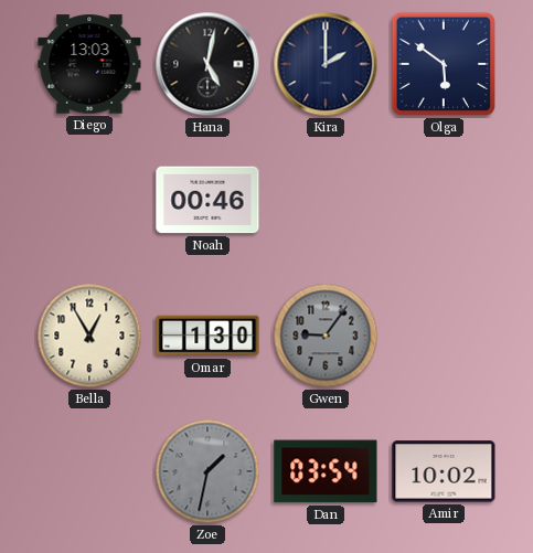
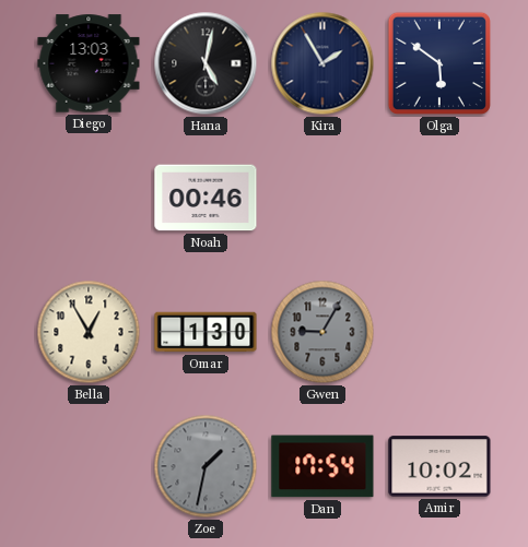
Kira: 2:00 -> 1:55
Gwen: 9:06 -> 9:05
Dan: 03:54 -> 17:54
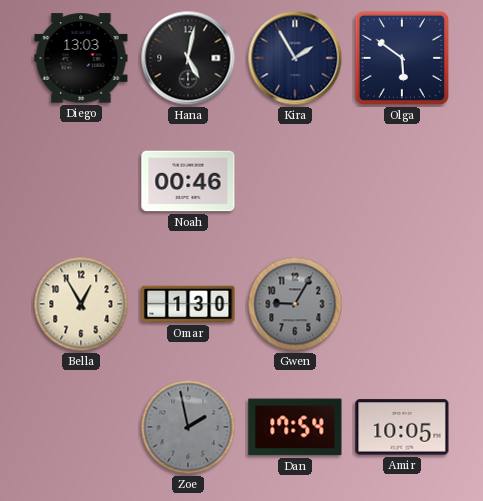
Zoe: 1:32 -> 1:58
Amir: 10:02 -> 10:05
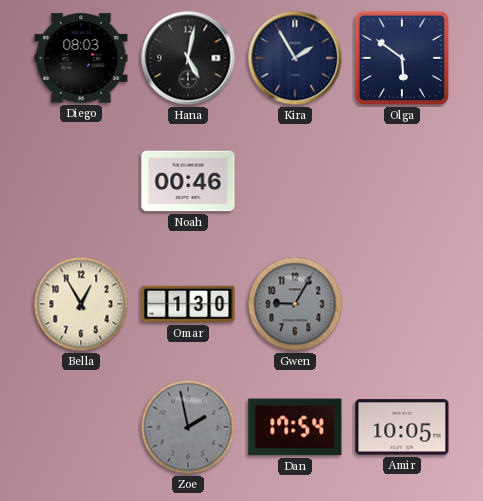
Diego: 13:03 -> 08:03
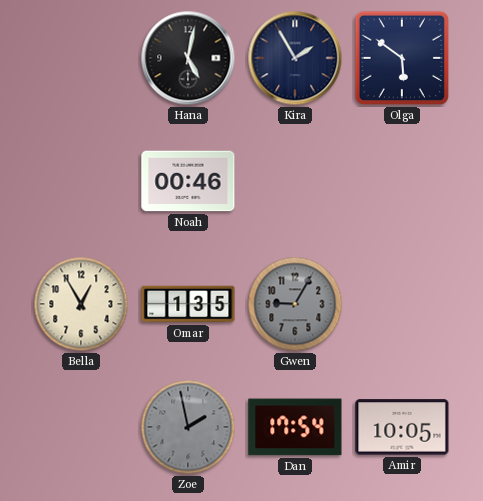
Diego: 08:03 -> none
Omar: 1:30 -> 1:35
